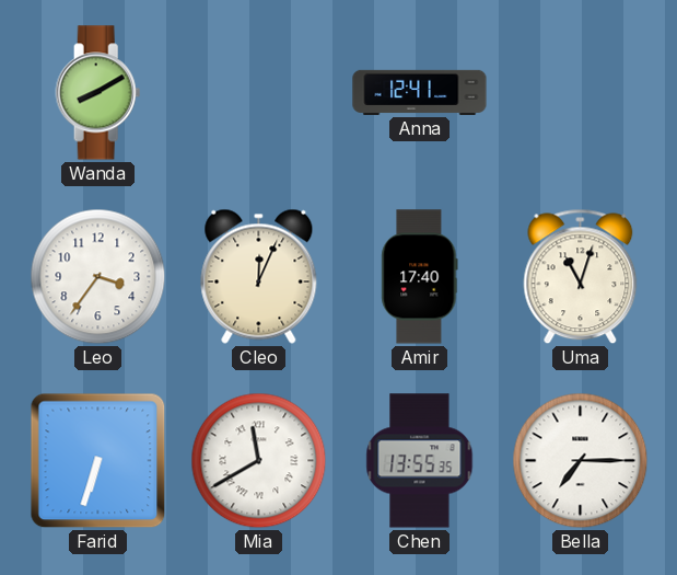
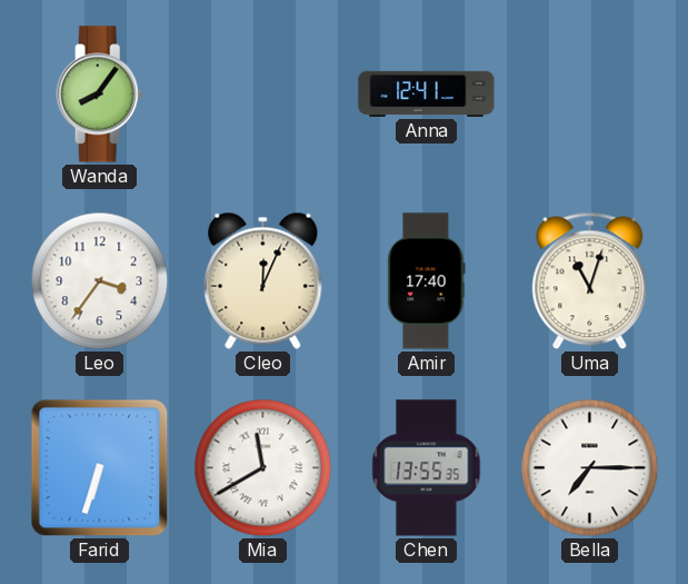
Wanda: 8:10 -> 8:06
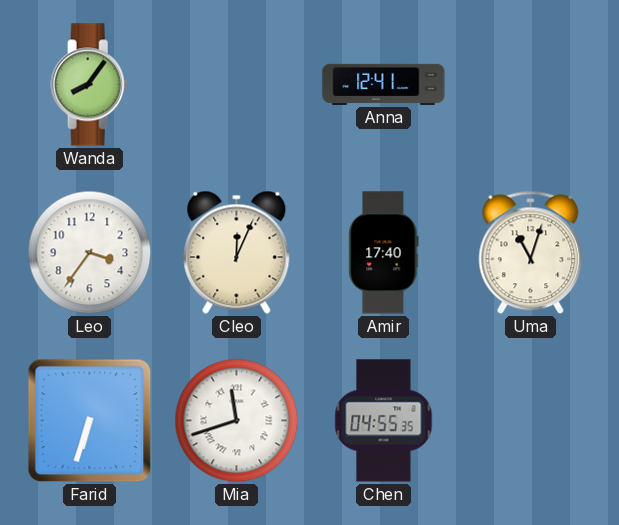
Mia: 11:40 -> 11:42
Chen: 13:55 -> 04:55
Bella: 7:15 -> none
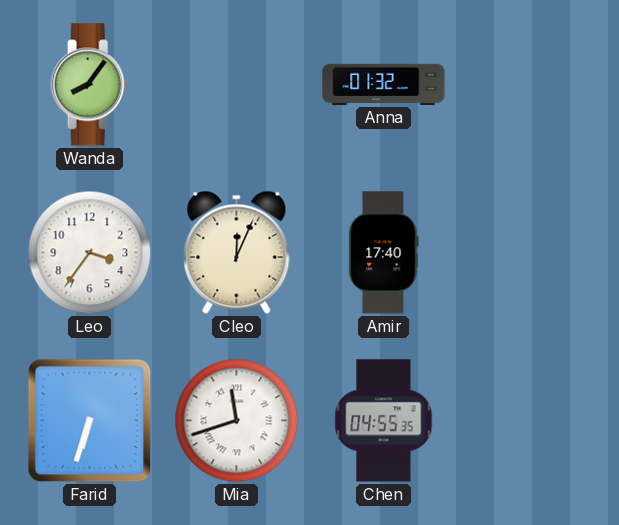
Anna: 12:41 -> 01:32
Uma: 11:03 -> none
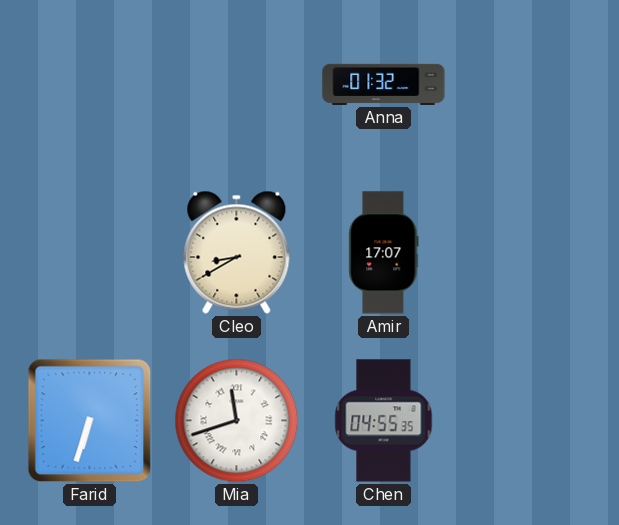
Wanda: 8:06 -> none
Leo: 3:36 -> none
Cleo: 12:04 -> 8:40
Amir: 17:40 -> 17:07
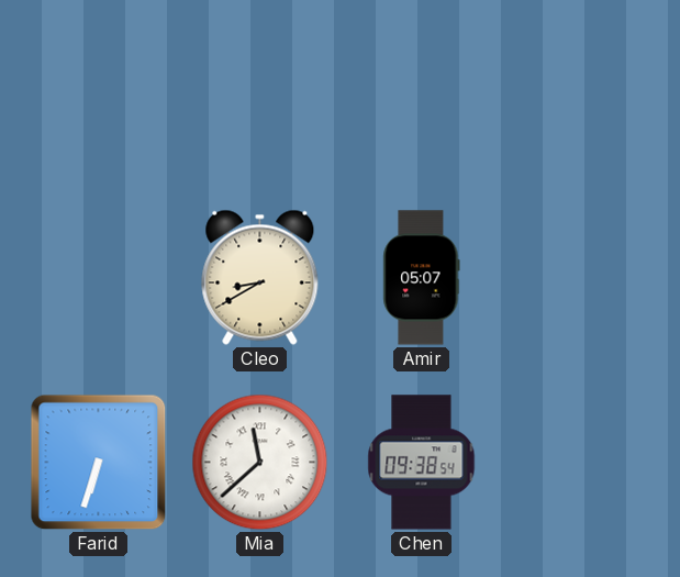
Anna: 01:32 -> none
Amir: 17:07 -> 05:07
Mia: 11:42 -> 11:38
Chen: 04:55 -> 09:38
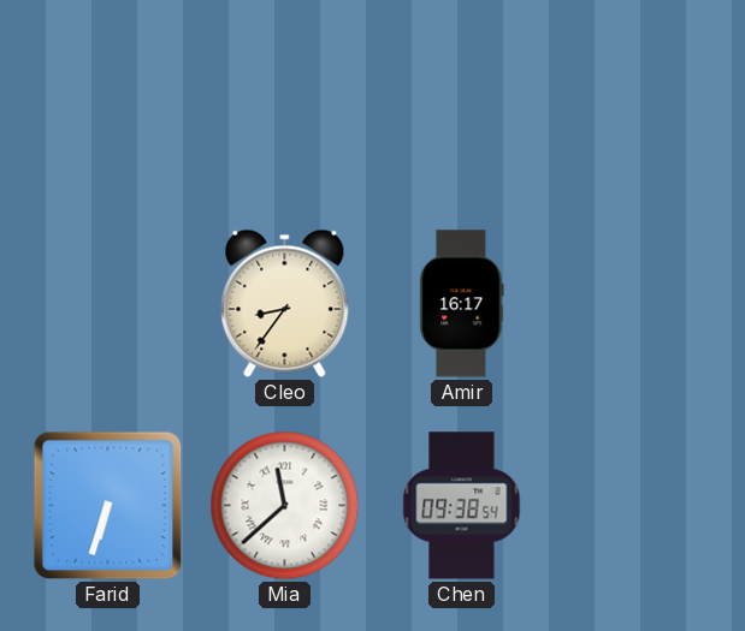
Cleo: 8:40 -> 8:36
Amir: 05:07 -> 16:17
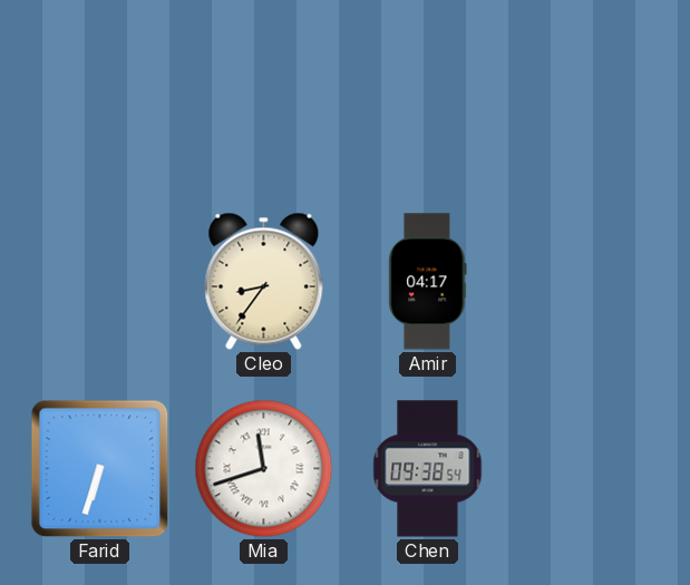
Amir: 16:17 -> 04:17
Mia: 11:38 -> 11:42
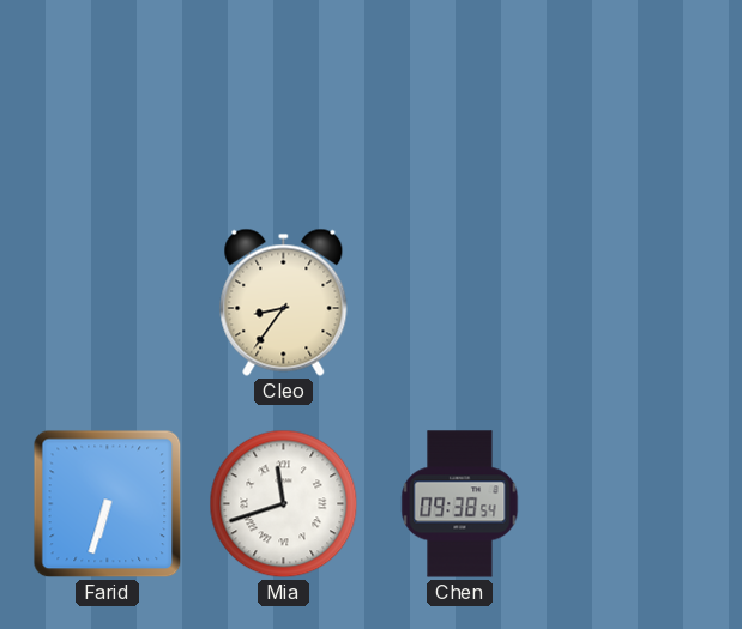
Amir: 04:17 -> none
